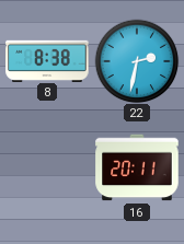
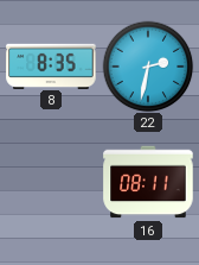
8: 8:38 -> 8:35
16: 20:11 -> 08:11
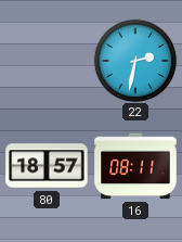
8: 8:35 -> none
80: none -> 18:57
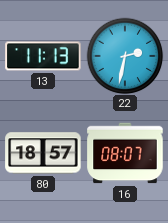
13: none -> 11:13
16: 08:11 -> 08:07
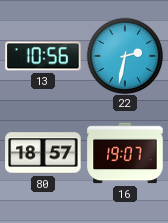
13: 11:13 -> 10:56
16: 08:07 -> 19:07
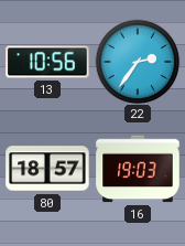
22: 2:32 -> 2:36
16: 19:07 -> 19:03
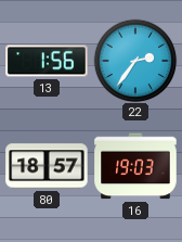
13: 10:56 -> 1:56
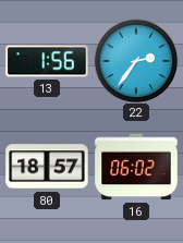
16: 19:03 -> 06:02
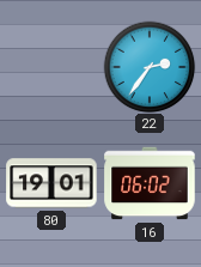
13: 1:56 -> none
80: 18:57 -> 19:01
